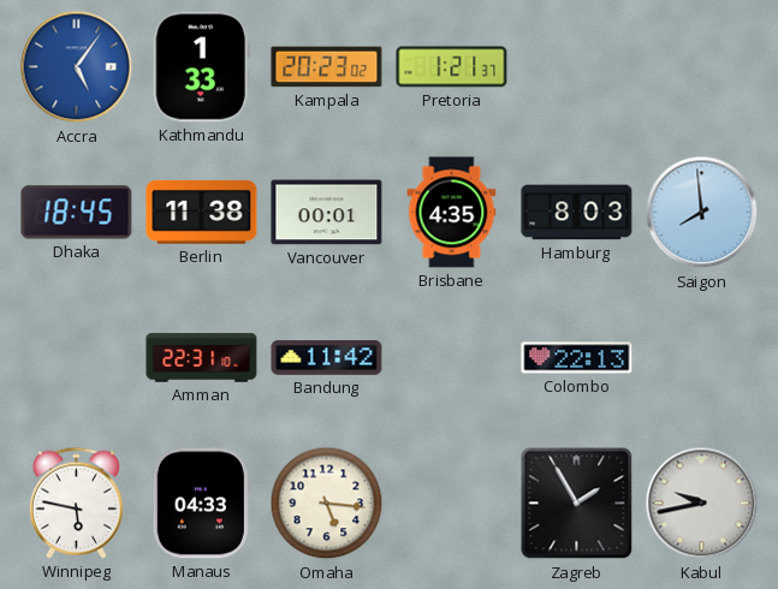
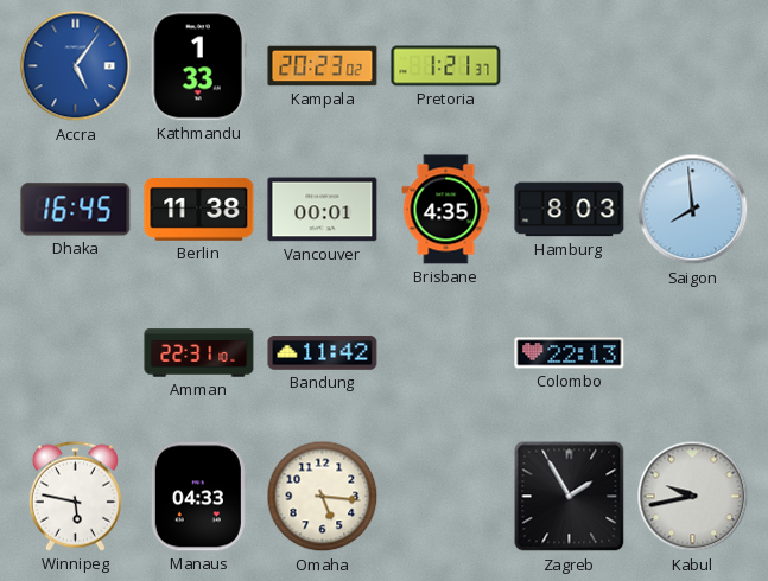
Dhaka: 18:45 -> 16:45
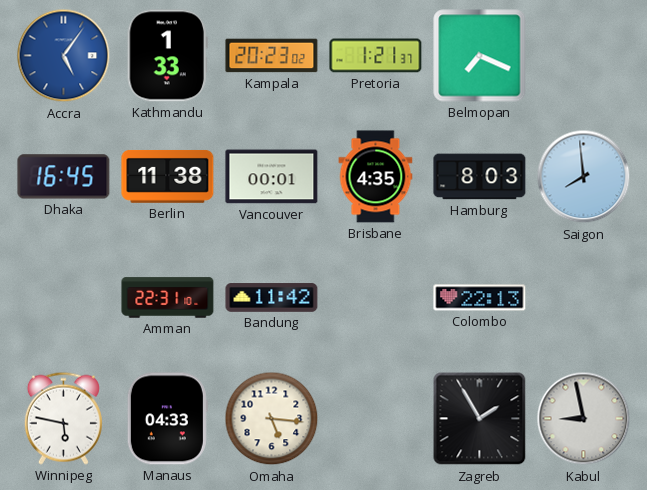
Belmopan: none -> 7:19
Kabul: 9:43 -> 8:58
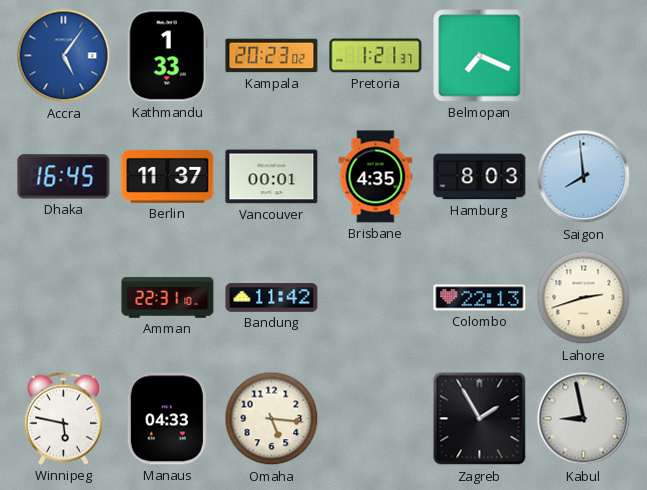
Berlin: 11:38 -> 11:37
Lahore: none -> 2:42
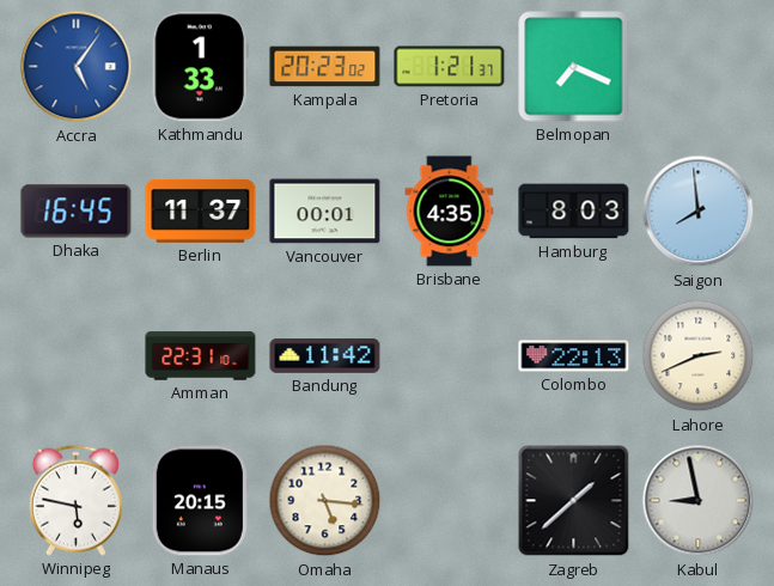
Lahore: 2:42 -> 2:41
Manaus: 04:33 -> 20:15
Zagreb: 1:55 -> 1:38
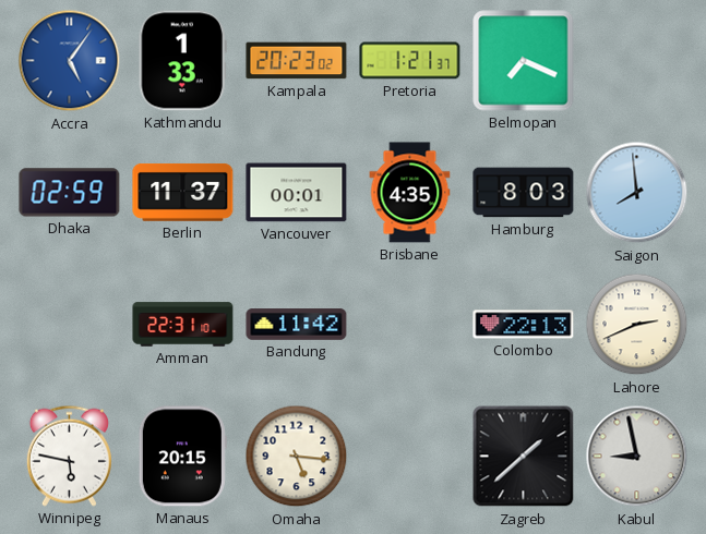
Dhaka: 16:45 -> 02:59
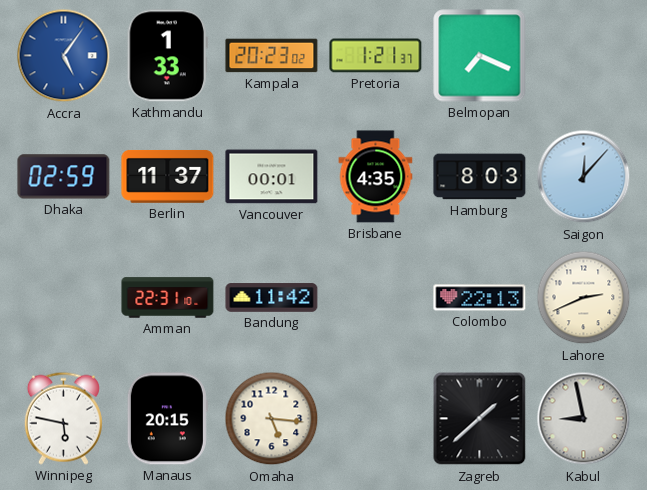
Saigon: 7:59 -> 12:07
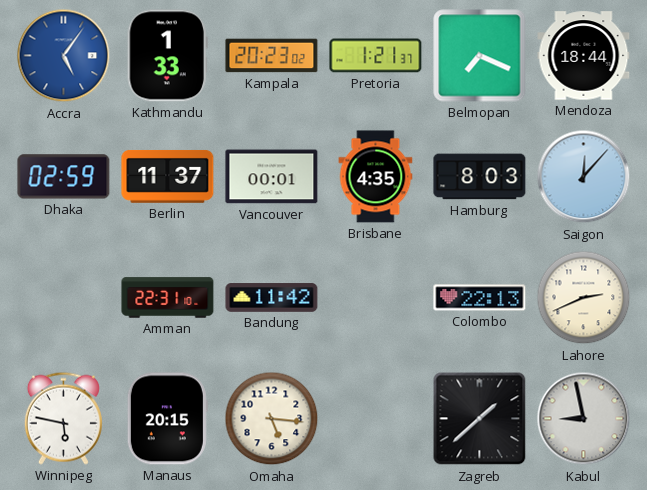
Mendoza: none -> 18:44
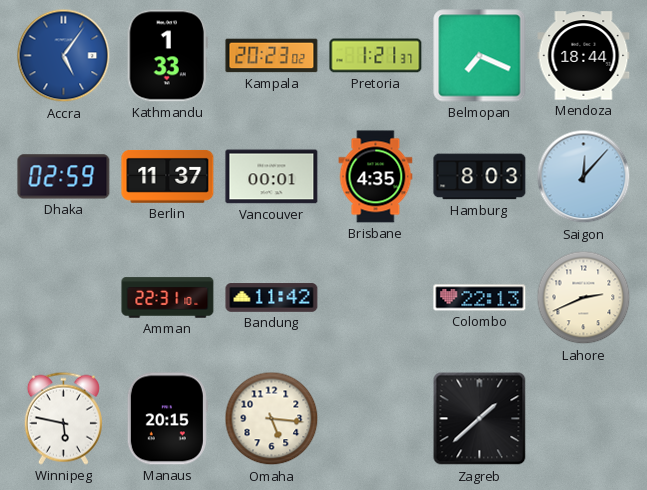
Kabul: 8:58 -> none
